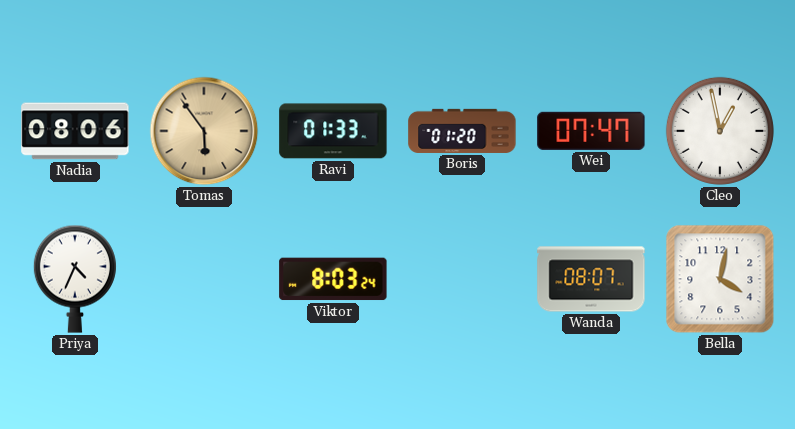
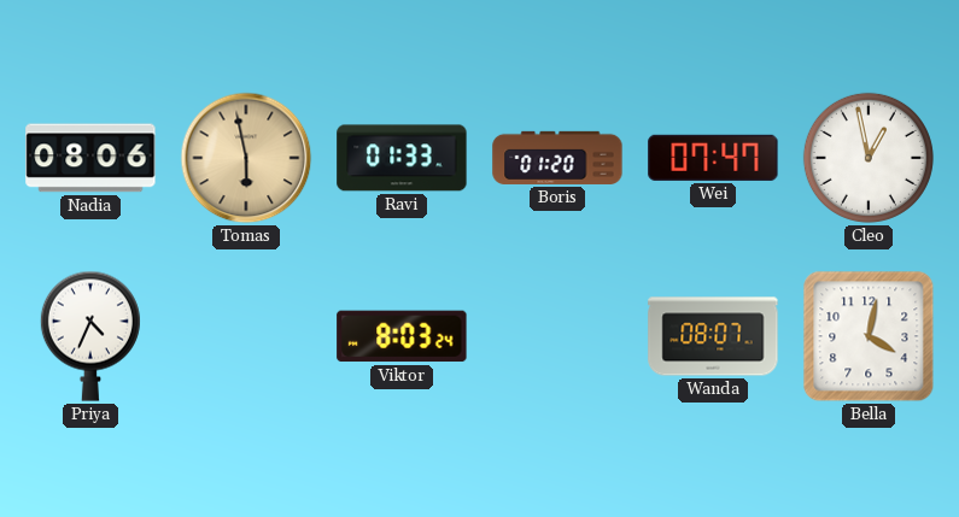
Tomas: 5:54 -> 5:58
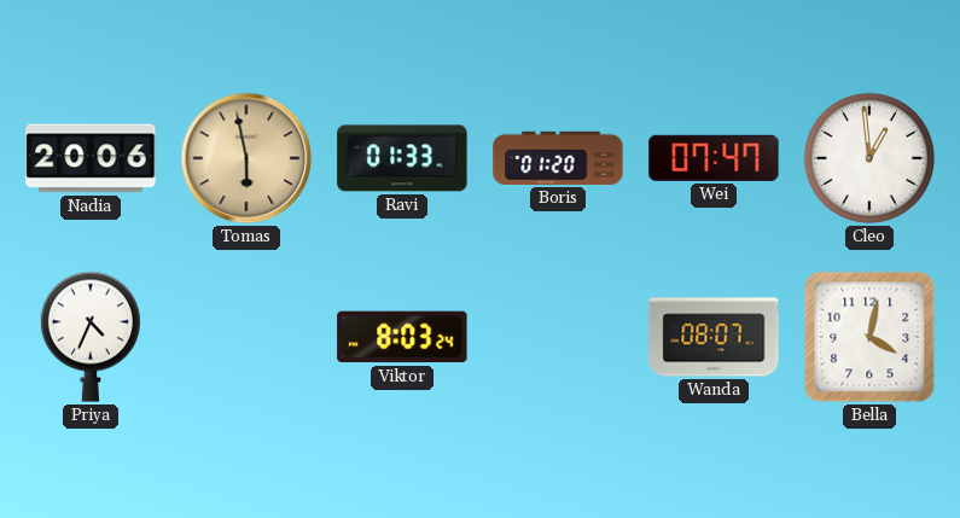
Nadia: 08:06 -> 20:06
Cleo: 12:58 -> 12:59
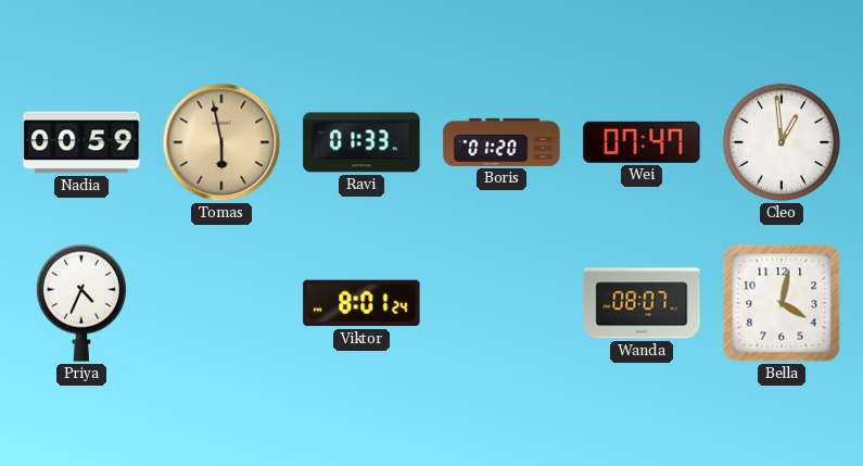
Nadia: 20:06 -> 00:59
Viktor: 8:03 -> 8:01
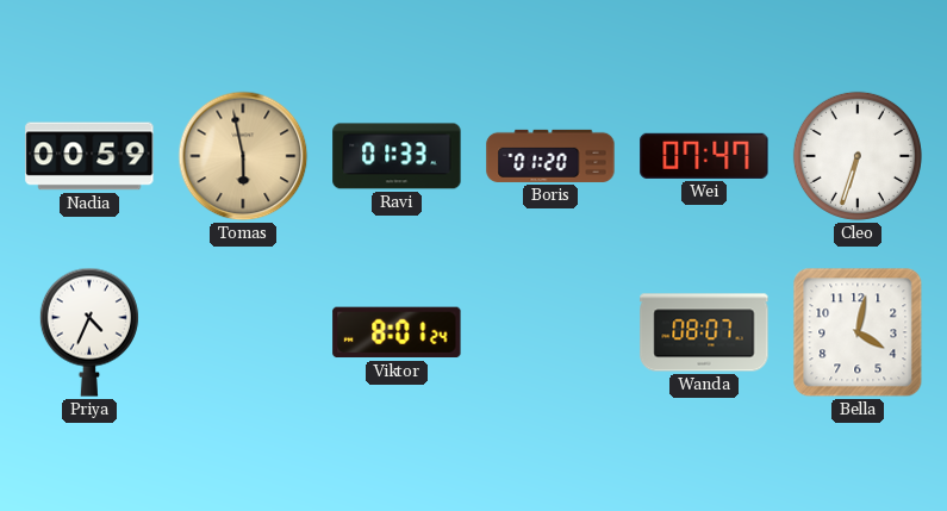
Cleo: 12:59 -> 6:33
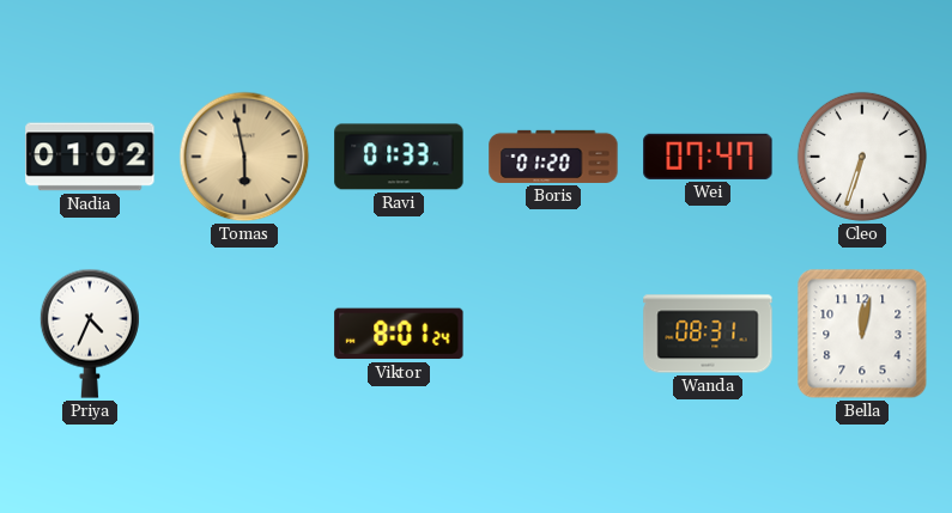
Nadia: 00:59 -> 01:02
Wanda: 08:07 -> 08:31
Bella: 4:02 -> 12:02
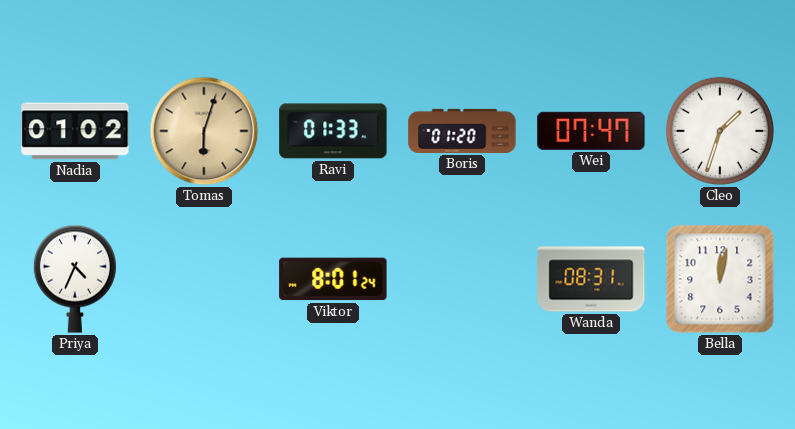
Tomas: 5:58 -> 6:03
Cleo: 6:33 -> 1:33
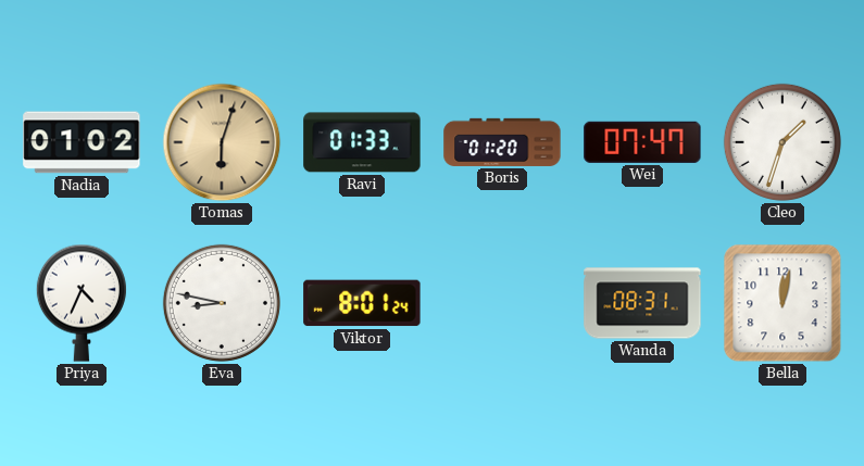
Eva: none -> 8:47
